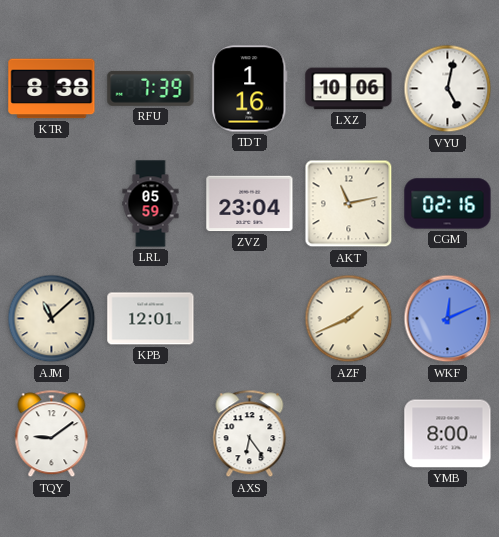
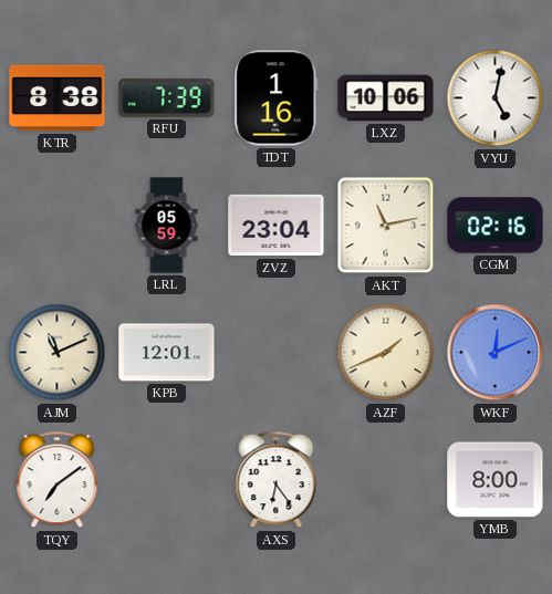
AJM: 11:08 -> 11:11
TQY: 9:09 -> 7:09
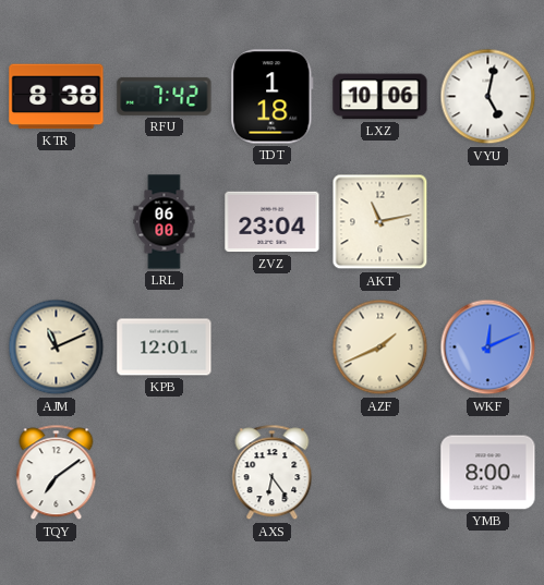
RFU: 7:39 -> 7:42
TDT: 1:16 -> 1:18
LRL: 05:59 -> 06:00
CGM: 02:16 -> none
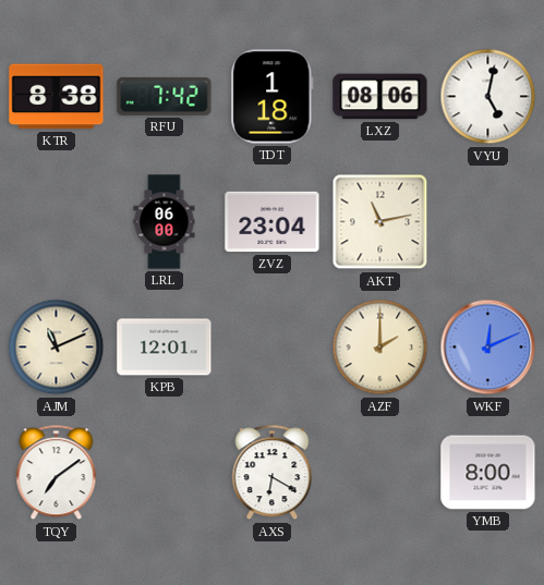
LXZ: 10:06 -> 08:06
AZF: 1:41 -> 2:00
AXS: 6:24 -> 6:20
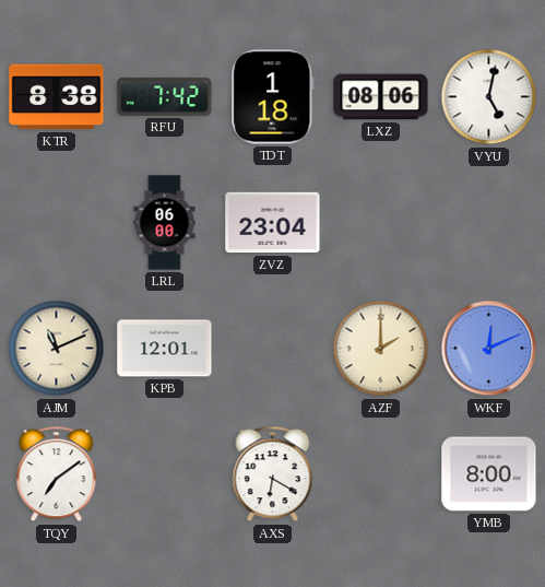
AKT: 11:13 -> none
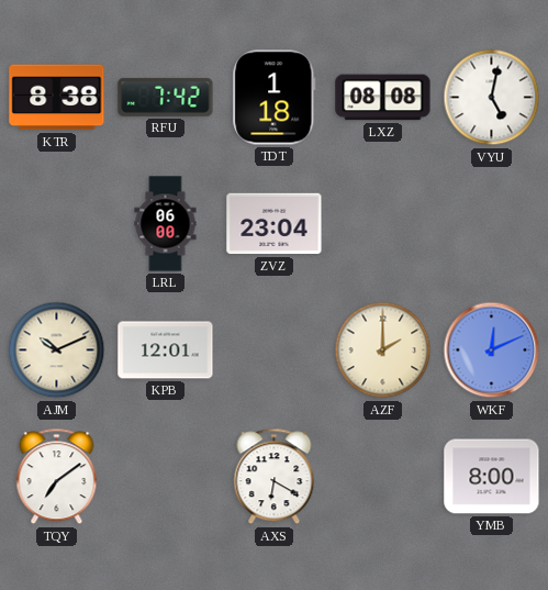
LXZ: 08:06 -> 08:08
AJM: 11:11 -> 10:11
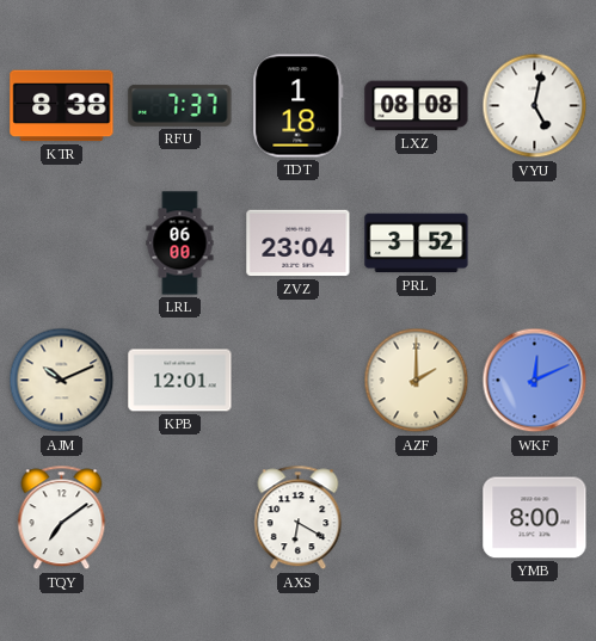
RFU: 7:42 -> 7:37
PRL: none -> 3:52
